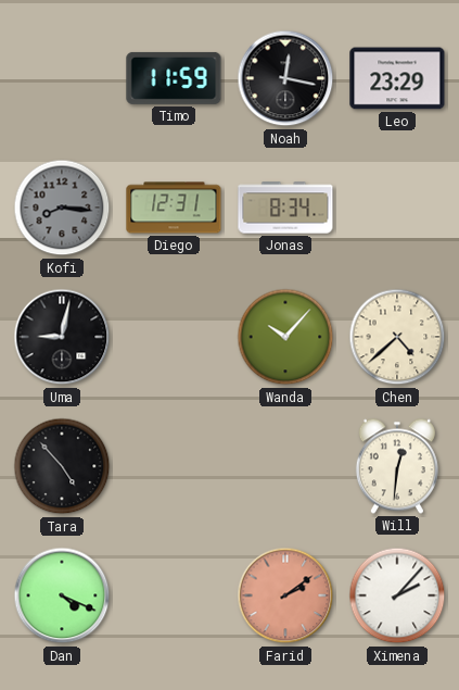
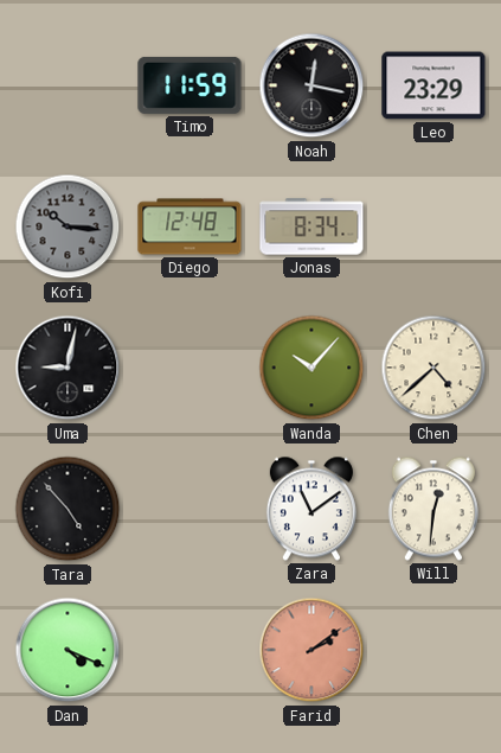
Kofi: 8:16 -> 10:16
Diego: 12:31 -> 12:48
Zara: none -> 11:09
Ximena: 2:07 -> none
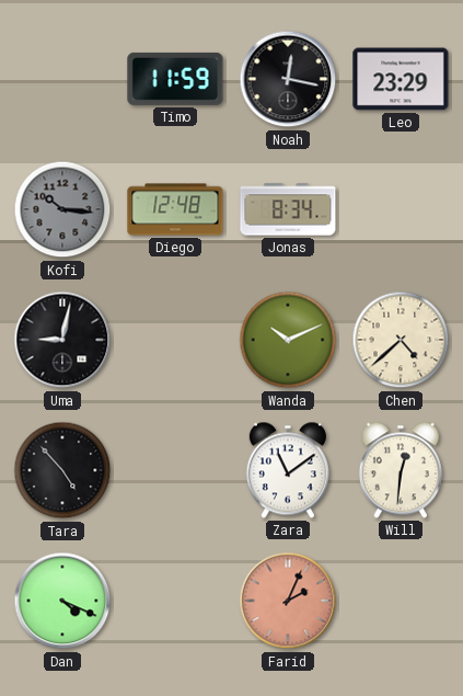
Wanda: 10:07 -> 10:11
Farid: 2:09 -> 2:04
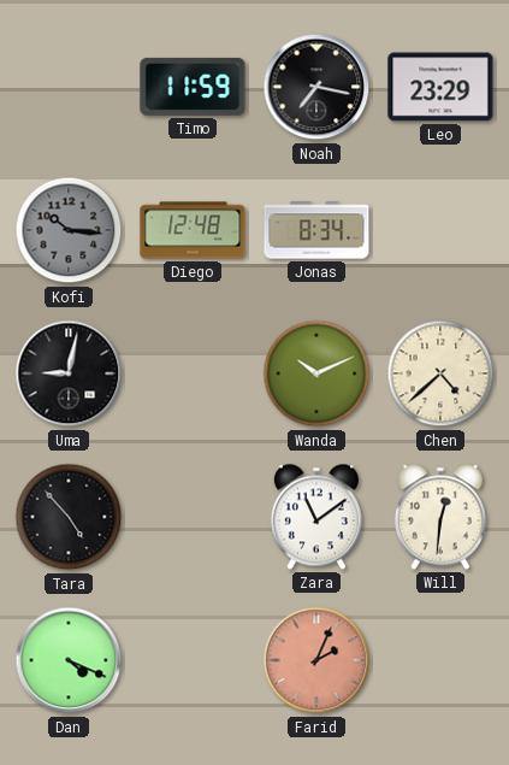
Noah: 12:17 -> 7:17
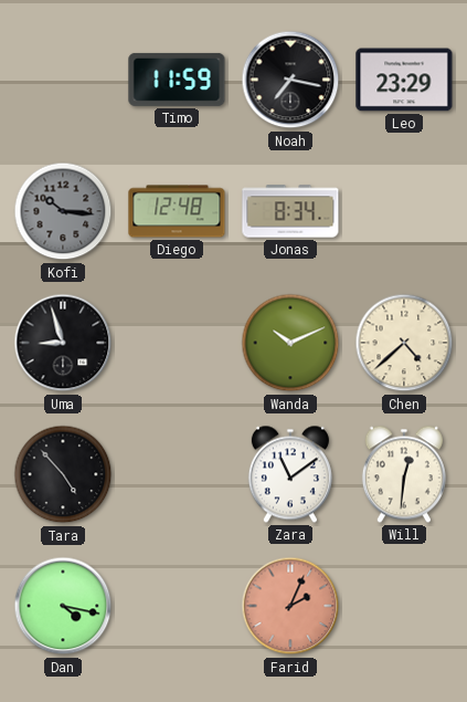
Uma: 9:02 -> 8:57
Dan: 4:19 -> 4:17
